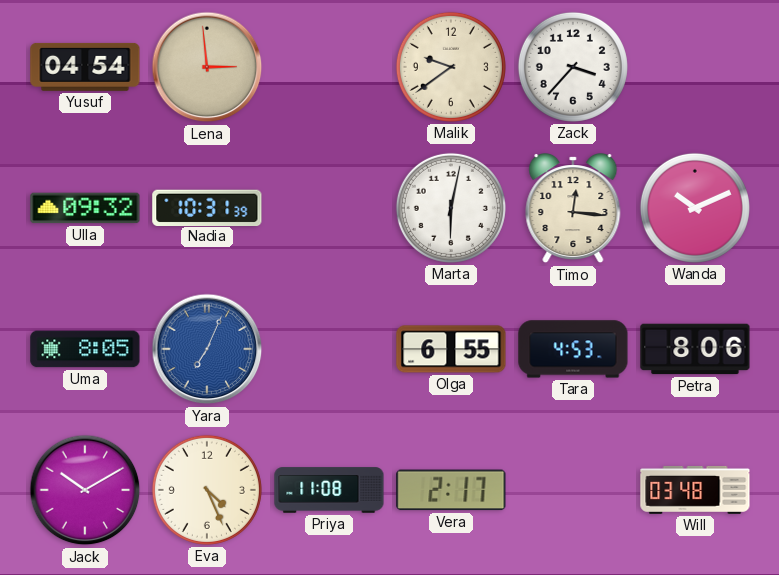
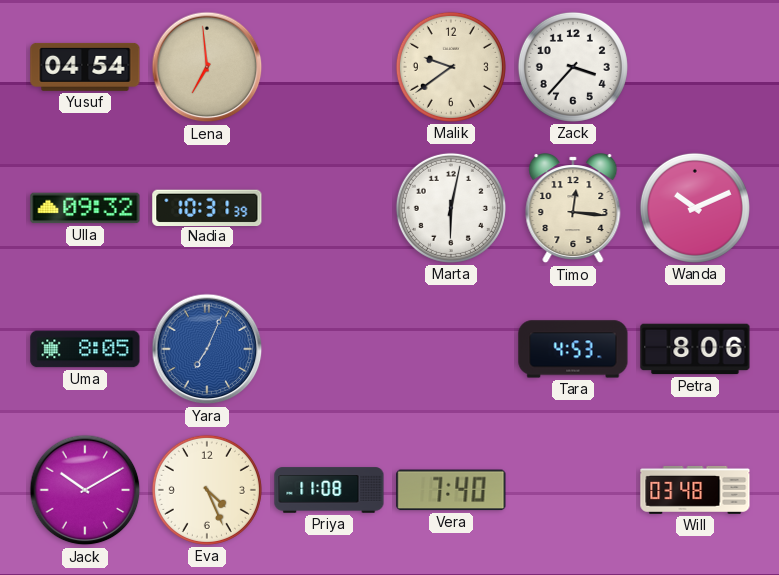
Lena: 2:59 -> 6:59
Olga: 6:55 -> none
Vera: 2:17 -> 7:40
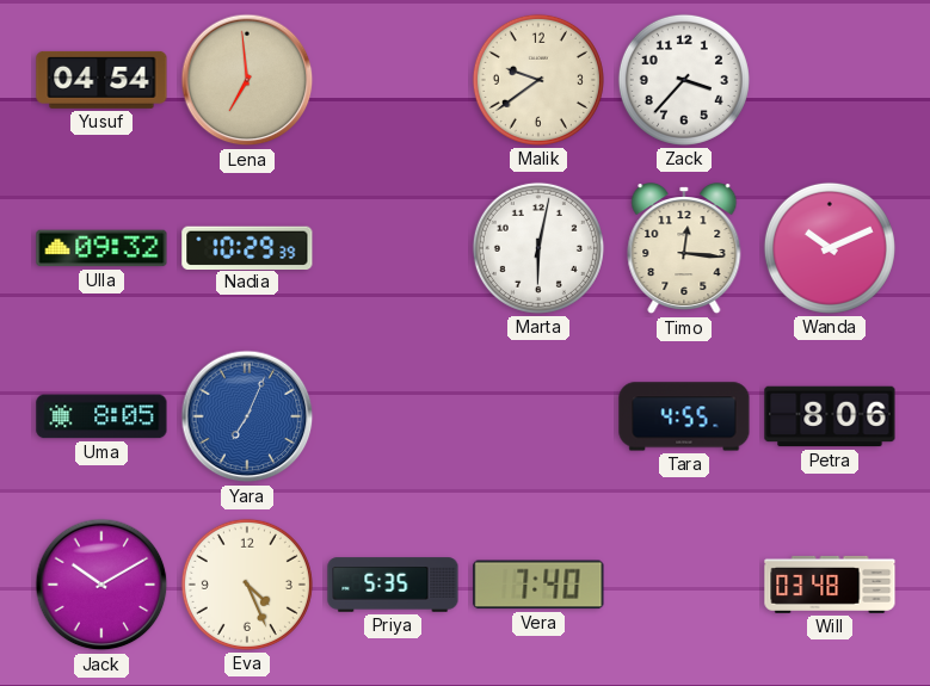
Nadia: 10:31 -> 10:29
Tara: 4:53 -> 4:55
Priya: 11:08 -> 5:35
